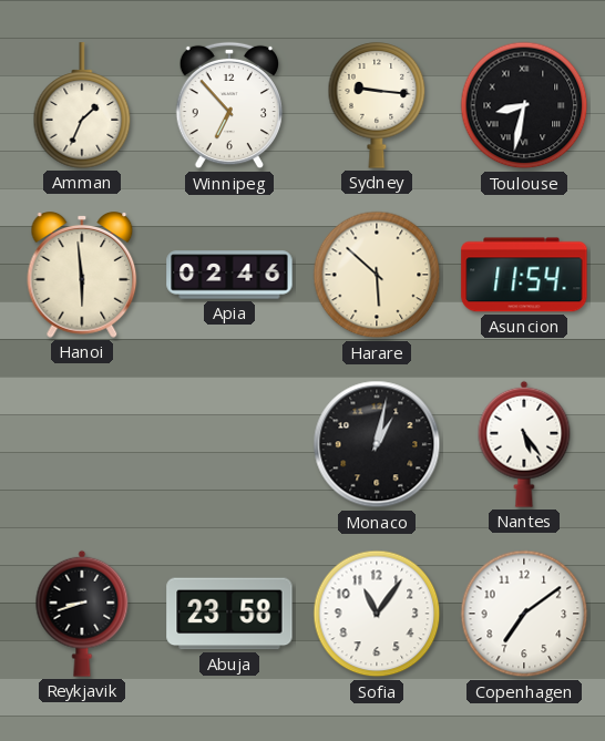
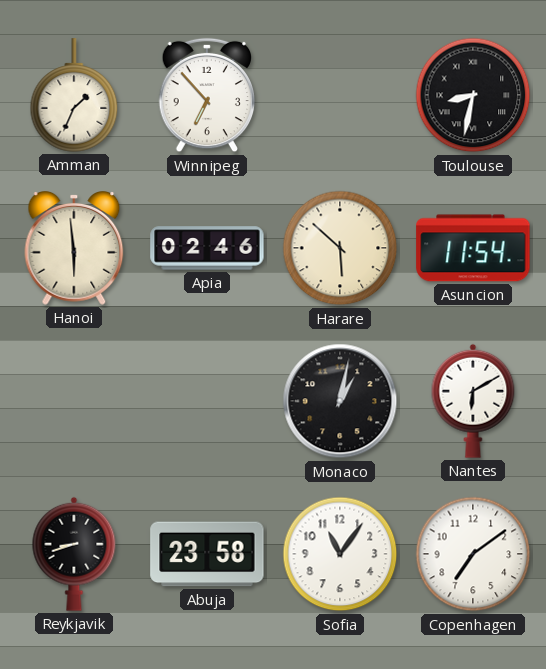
Sydney: 9:16 -> none
Nantes: 5:24 -> 6:10
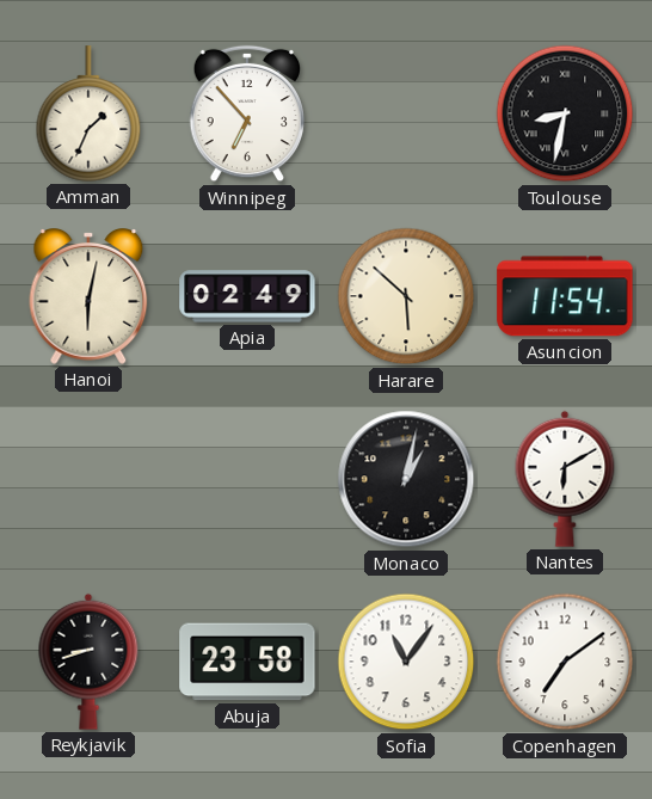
Hanoi: 5:59 -> 6:02
Apia: 02:46 -> 02:49
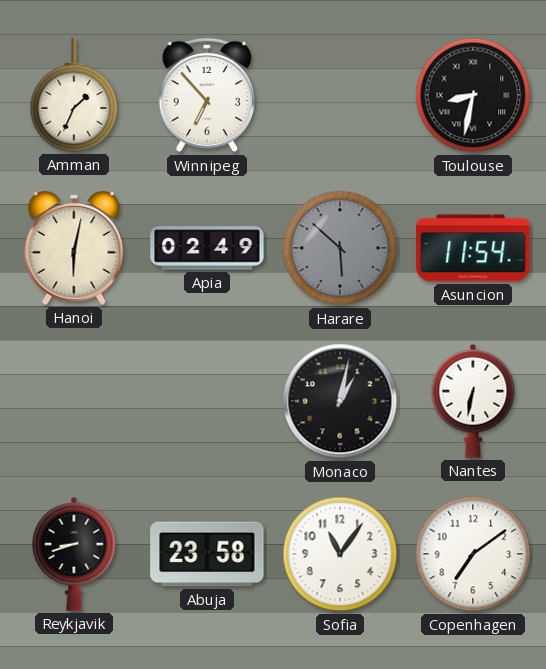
Harare dial: cream -> grey
Nantes: 6:10 -> 6:32
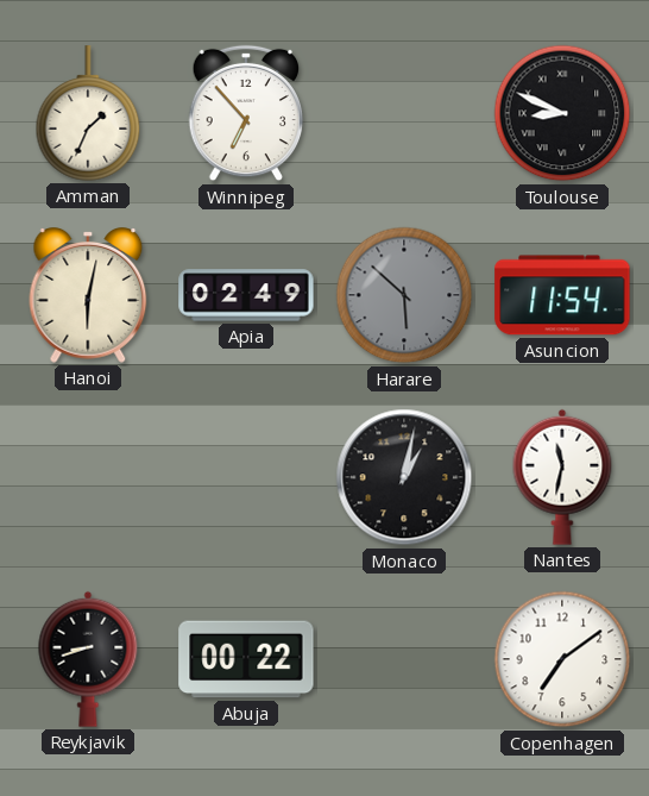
Toulouse: 8:32 -> 8:49
Nantes: 6:32 -> 11:32
Abuja: 23:58 -> 00:22
Sofia: 11:06 -> none
